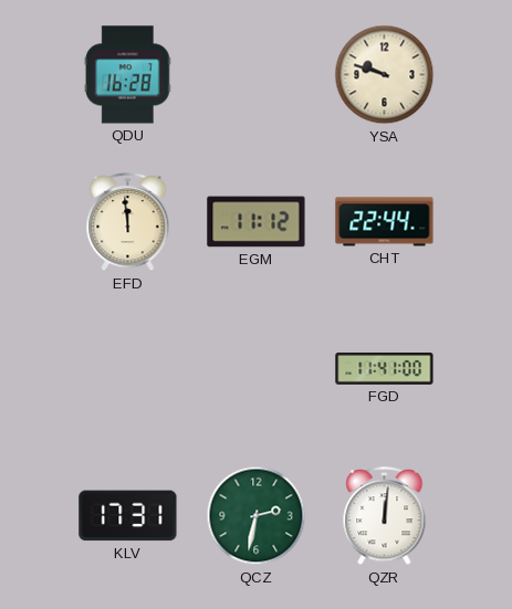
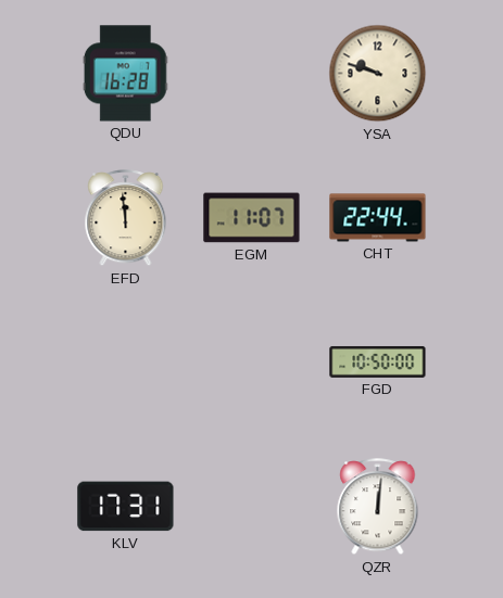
EGM: 11:12 -> 11:07
FGD: 11:41 -> 10:50
QCZ: 2:32 -> none
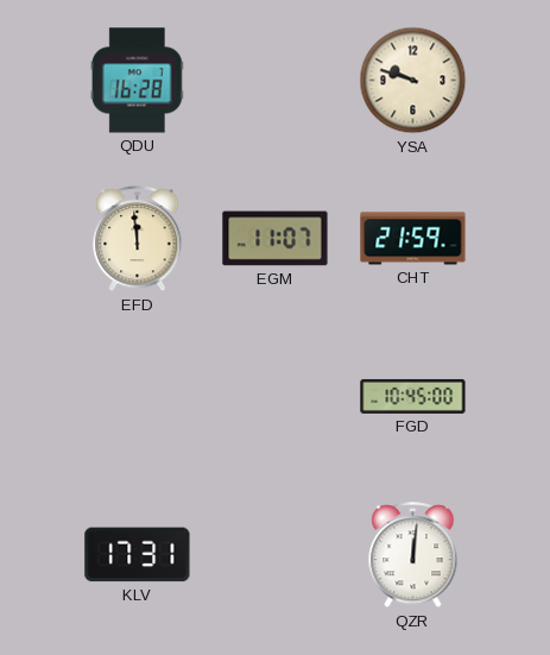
CHT: 22:44 -> 21:59
FGD: 10:50 -> 10:45
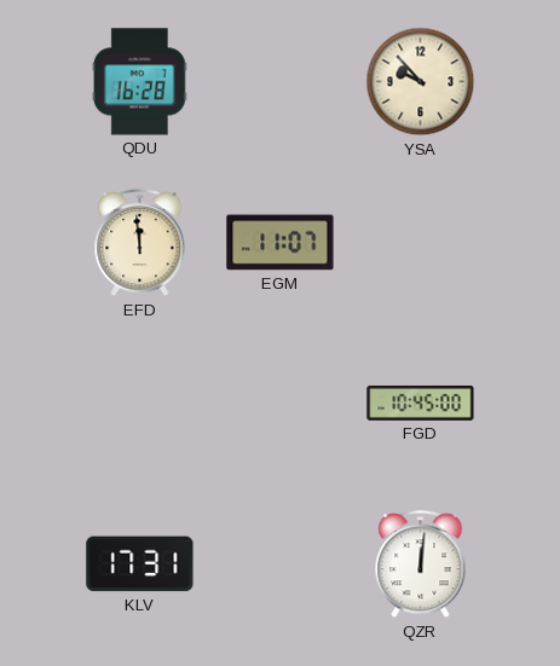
YSA: 9:48 -> 9:53
CHT: 21:59 -> none
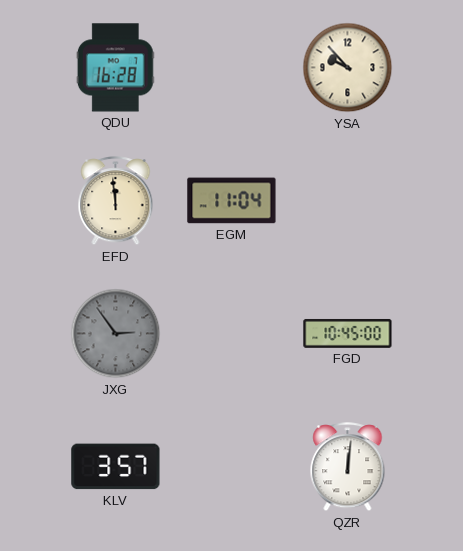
EGM: 11:07 -> 11:04
JXG: none -> 2:54
KLV: 17:31 -> 3:57
